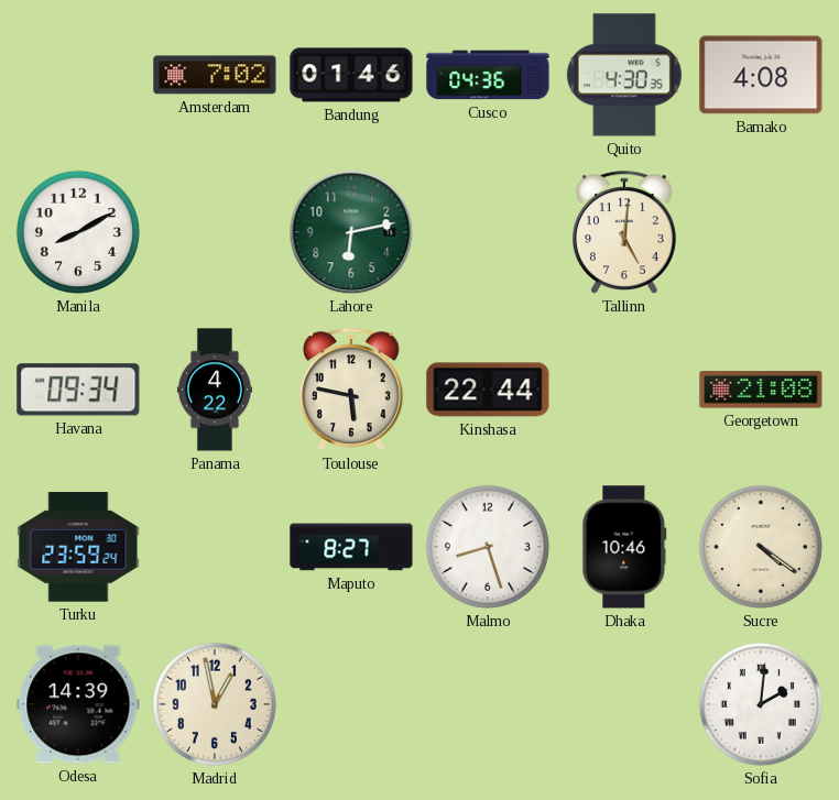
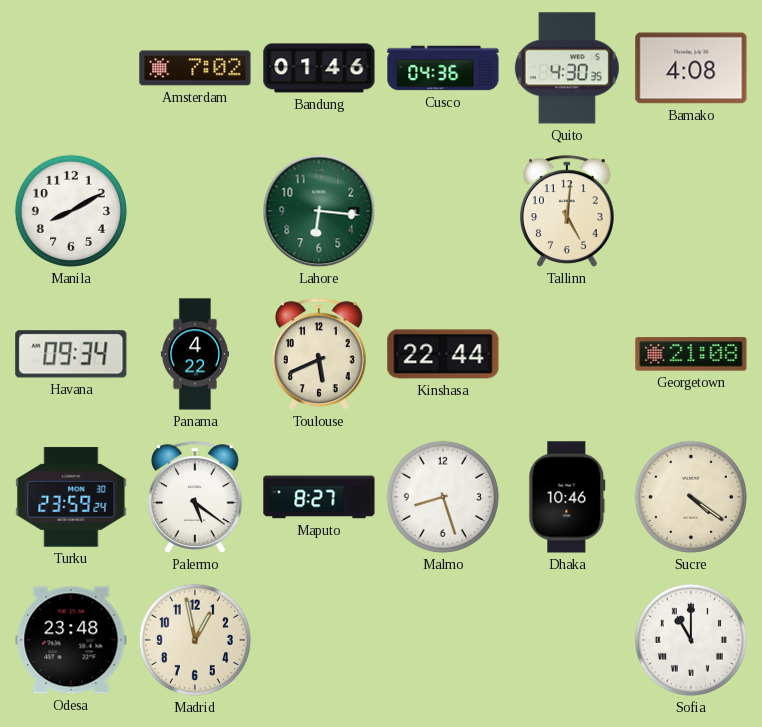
Lahore: 6:13 -> 6:16
Toulouse: 5:47 -> 5:41
Palermo: none -> 5:21
Odesa: 14:39 -> 23:48
Sofia: 2:01 -> 11:00
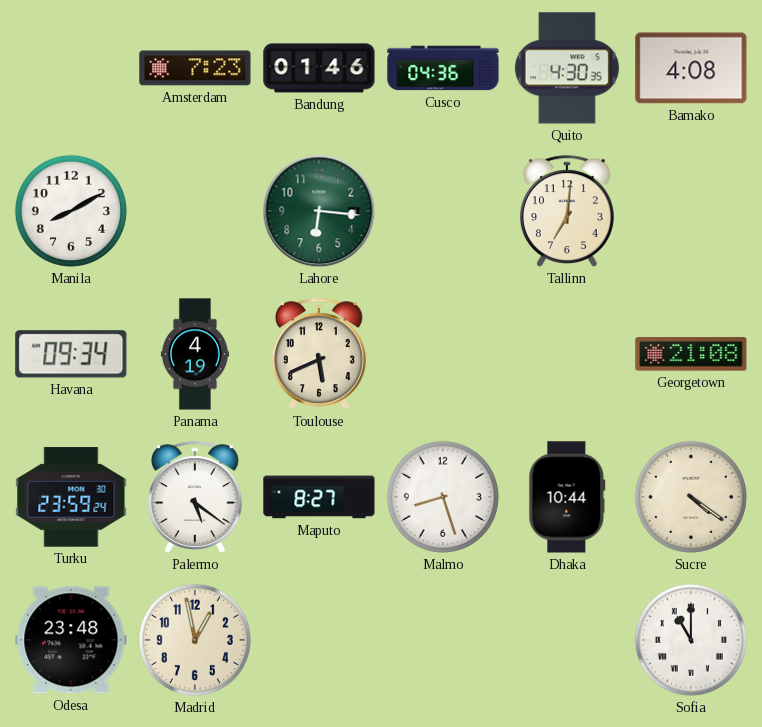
Amsterdam: 7:02 -> 7:23
Tallinn: 5:01 -> 7:01
Panama: 4:22 -> 4:19
Kinshasa: 22:44 -> none
Dhaka: 10:46 -> 10:44
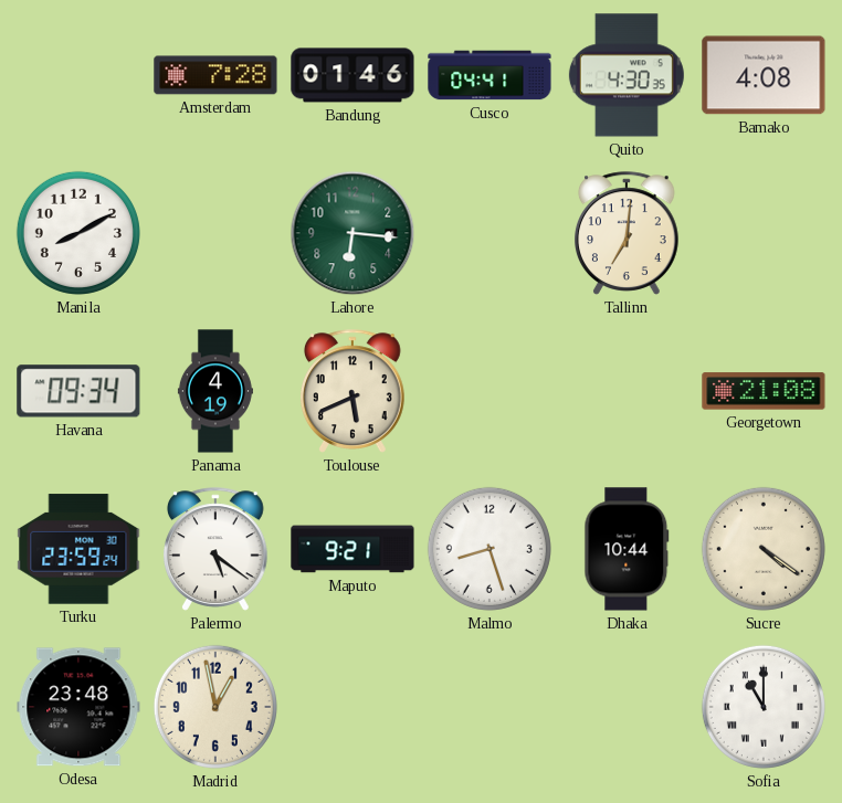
Amsterdam: 7:23 -> 7:28
Cusco: 04:36 -> 04:41
Maputo: 8:27 -> 9:21
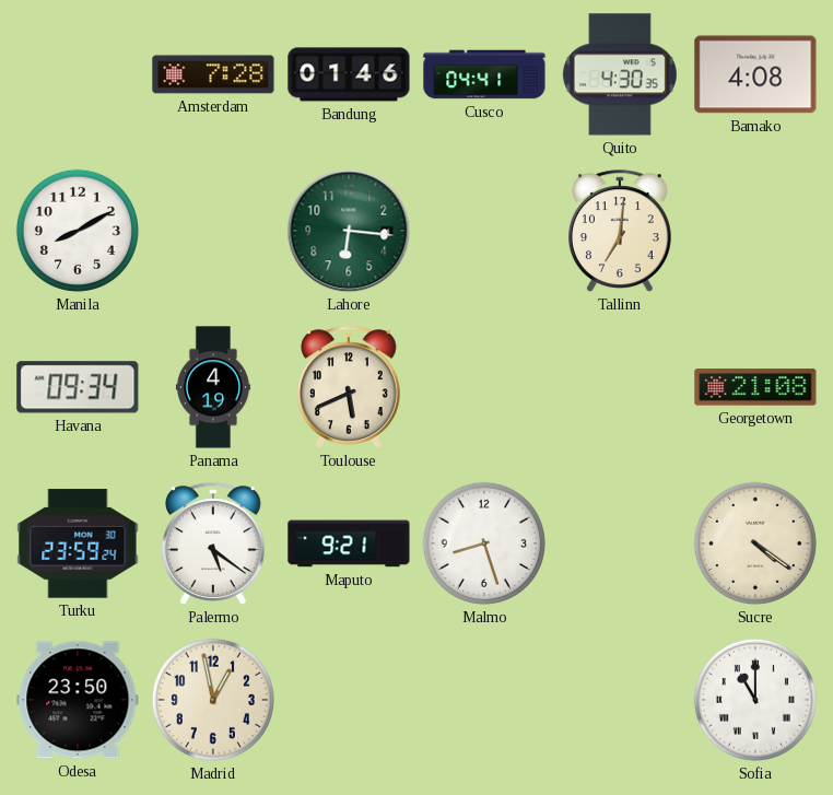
Dhaka: 10:44 -> none
Odesa: 23:48 -> 23:50
